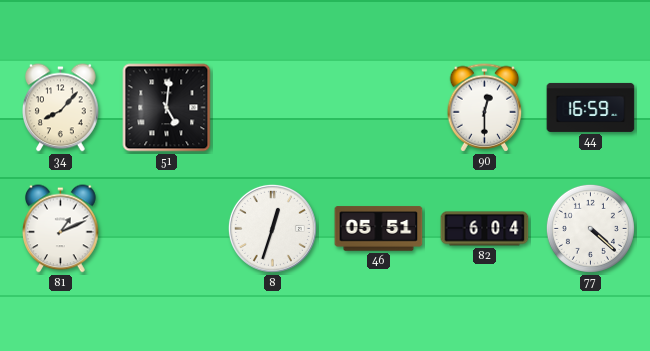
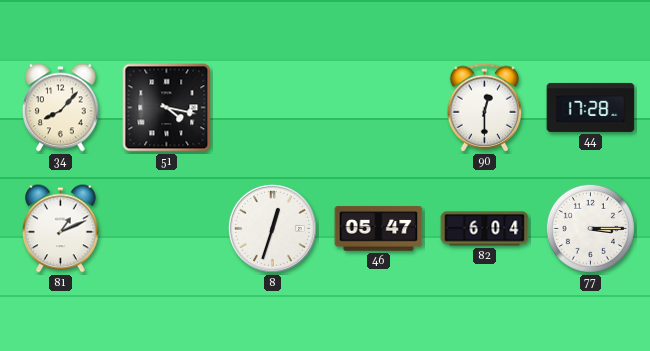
51: 5:01 -> 4:17
44: 16:59 -> 17:28
46: 05:51 -> 05:47
77: 4:22 -> 3:15
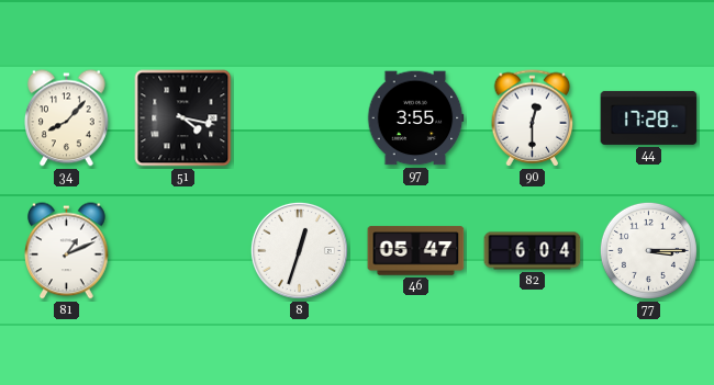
97: none -> 3:55
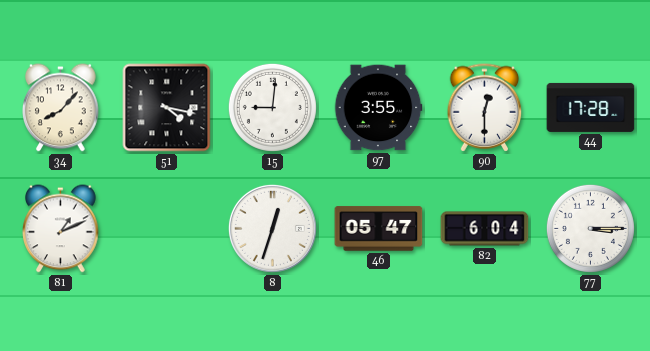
15: none -> 9:01
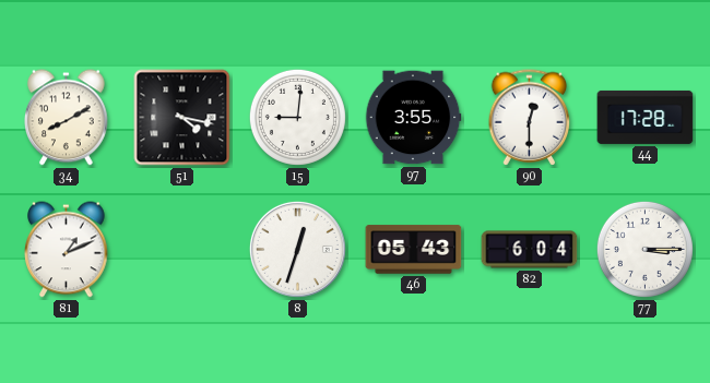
34: 8:07 -> 8:10
46: 05:47 -> 05:43
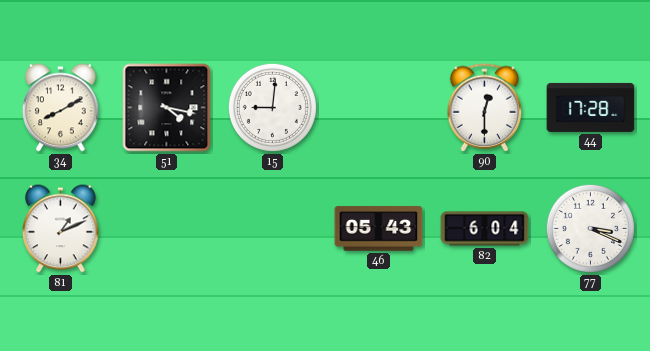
97: 3:55 -> none
8: 12:33 -> none
77: 3:15 -> 3:19
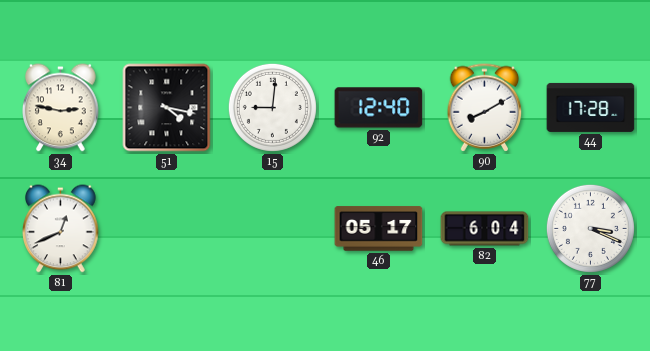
34: 8:10 -> 2:47
92: none -> 12:40
90: 12:30 -> 8:10
81: 1:11 -> 12:41
46: 05:43 -> 05:17
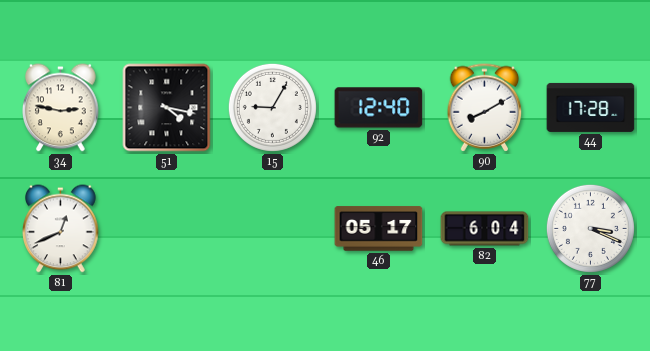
15: 9:01 -> 9:05
